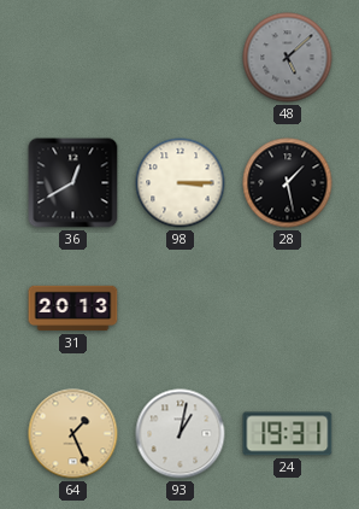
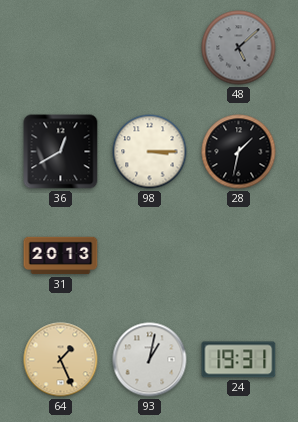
28: 1:28 -> 1:32
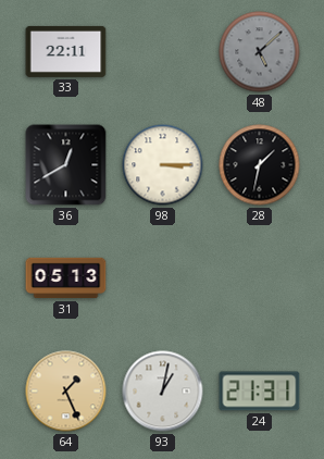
33: none -> 22:11
31: 20:13 -> 05:13
24: 19:31 -> 21:31
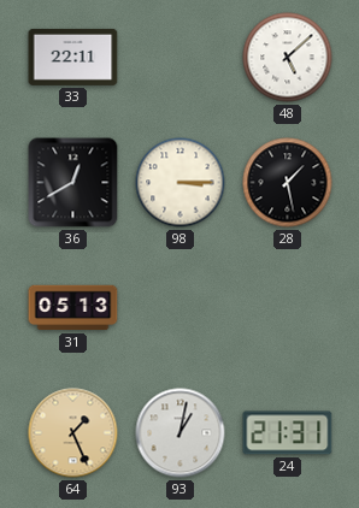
48 dial: grey -> white
28: 1:32 -> 1:28
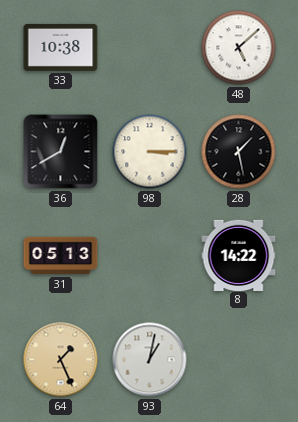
33: 22:11 -> 10:38
8: none -> 14:22
24: 21:31 -> none
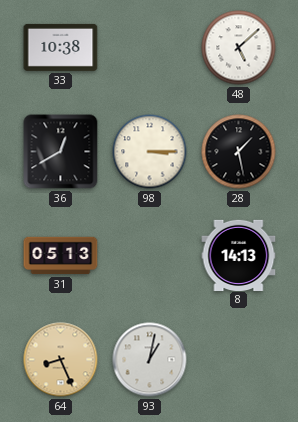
8: 14:22 -> 14:13
64: 1:26 -> 8:26
